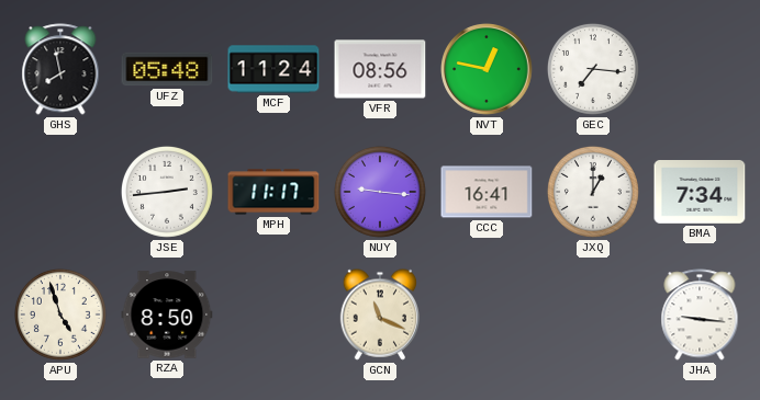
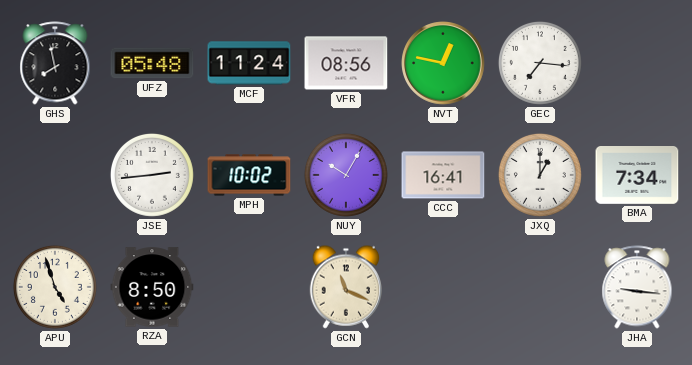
MPH: 11:17 -> 10:02
NUY: 9:16 -> 10:05
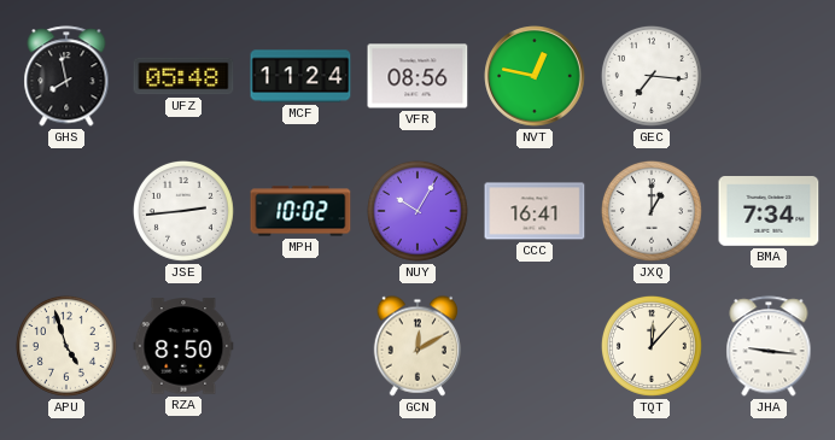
GCN: 11:19 -> 12:10
TQT: none -> 12:07
